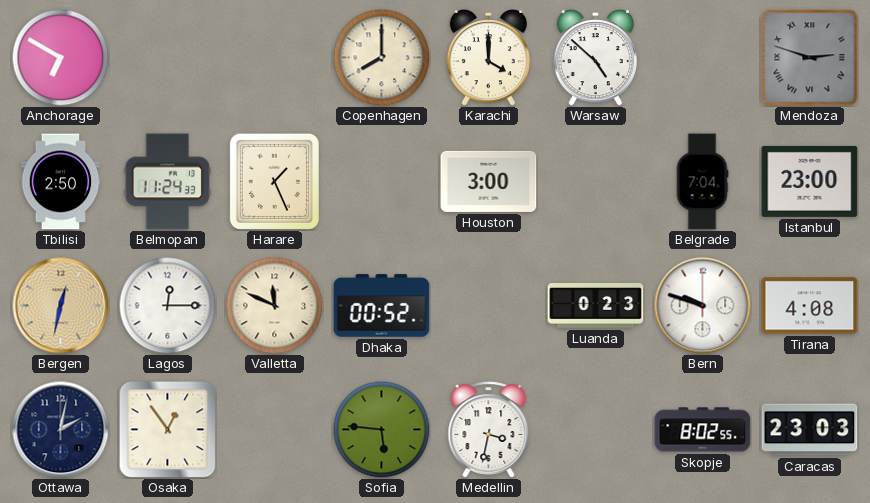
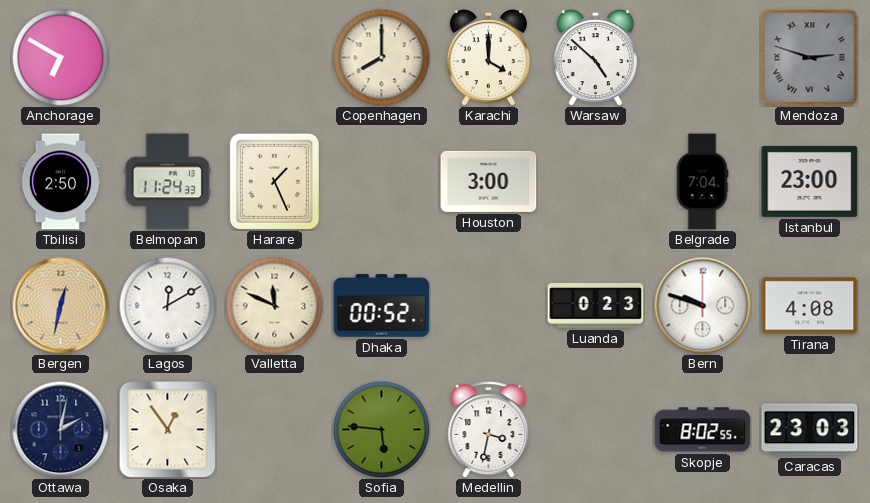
Lagos: 12:15 -> 12:10
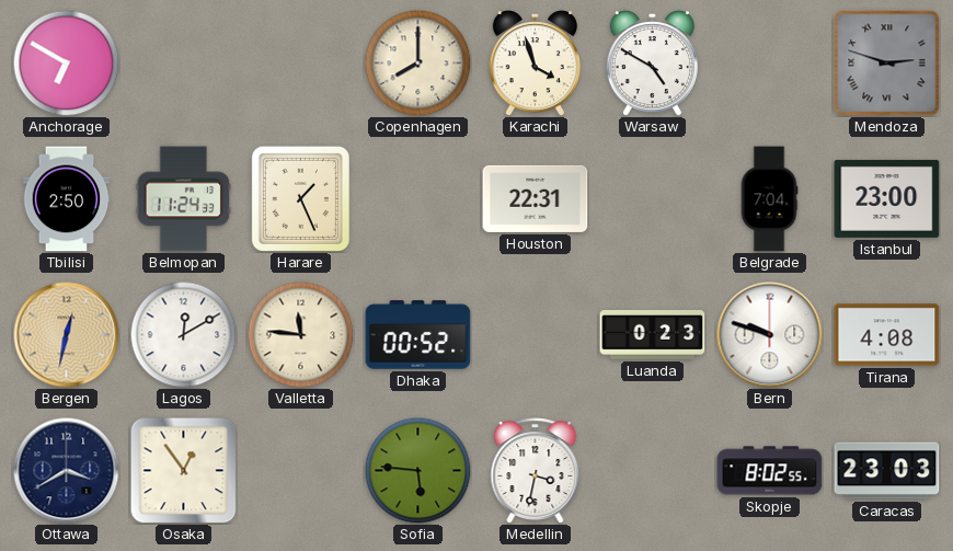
Karachi: 4:00 -> 3:57
Warsaw: 4:52 -> 4:50
Houston: 3:00 -> 22:31
Valletta: 11:49 -> 11:46
Ottawa: 2:02 -> 3:40
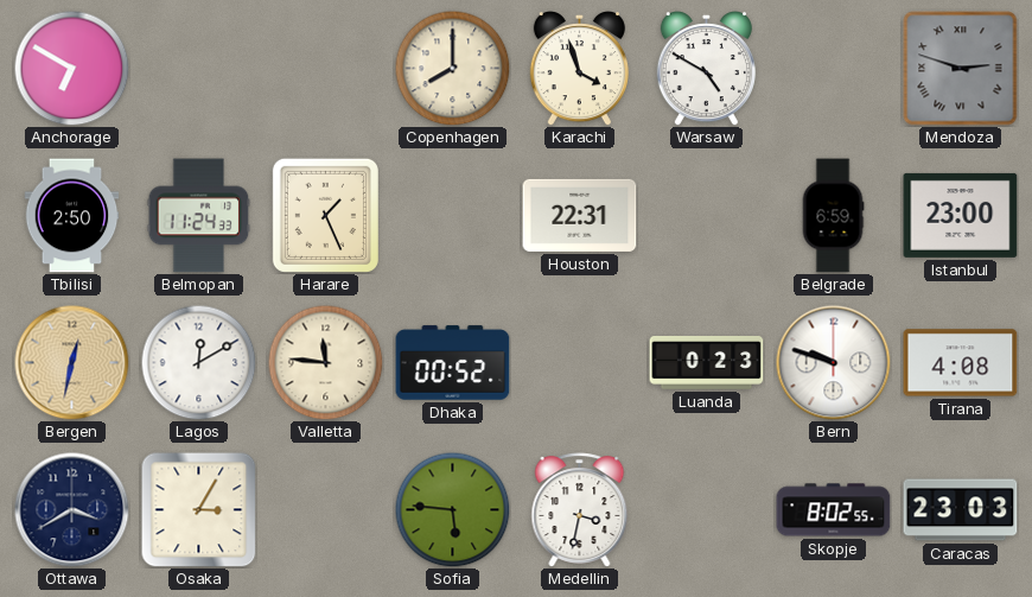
Belgrade: 7:04 -> 6:59
Osaka: 12:54 -> 3:05
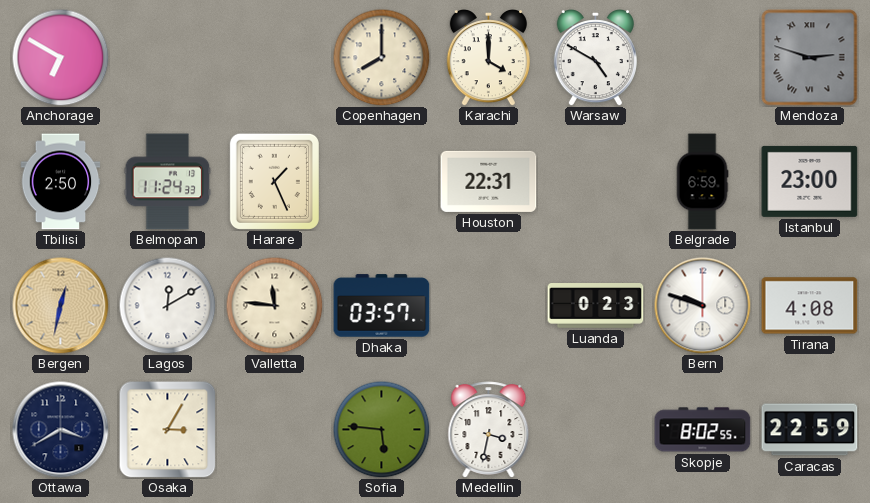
Karachi: 3:57 -> 4:00
Dhaka: 00:52 -> 03:57
Caracas: 23:03 -> 22:59
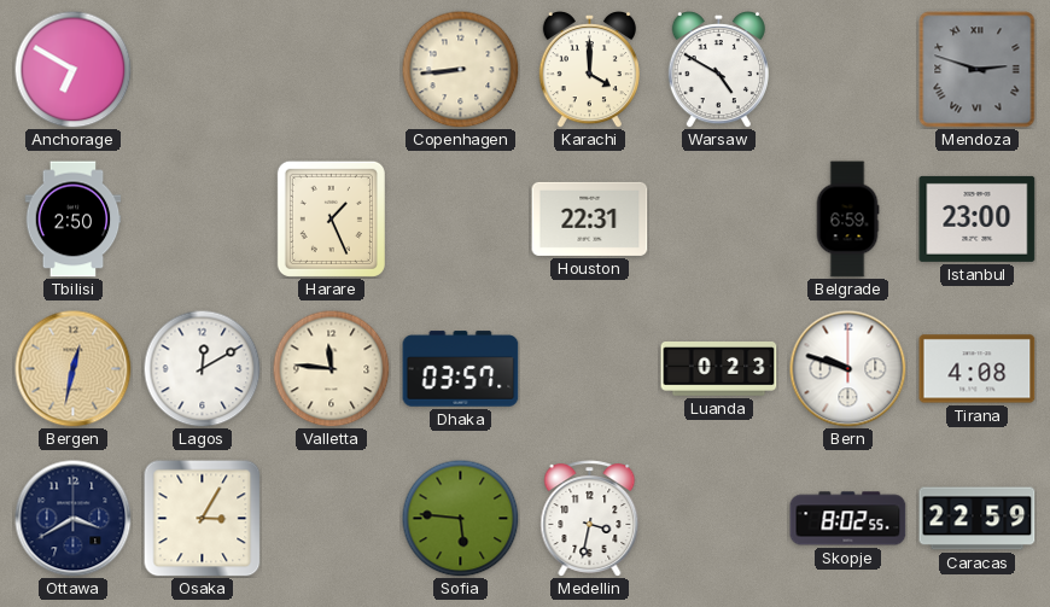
Copenhagen: 8:00 -> 8:44
Belmopan: 11:24 -> none
